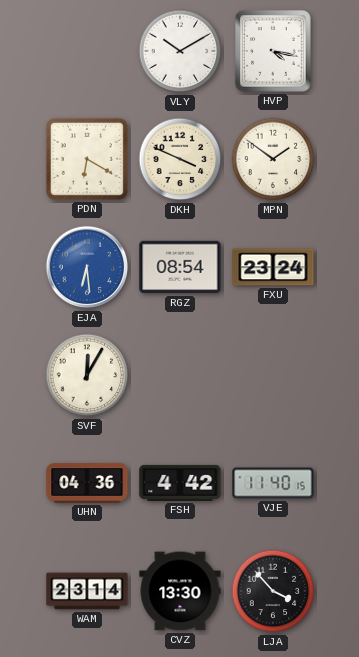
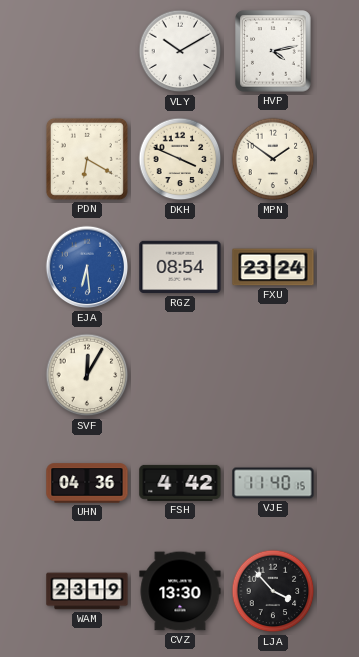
HVP: 4:17 -> 4:13
WAM: 23:14 -> 23:19
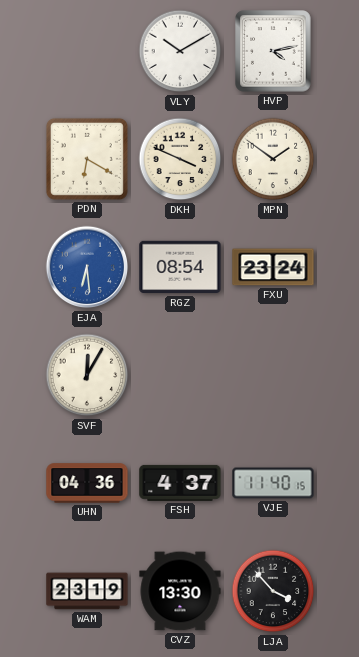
FSH: 4:42 -> 4:37
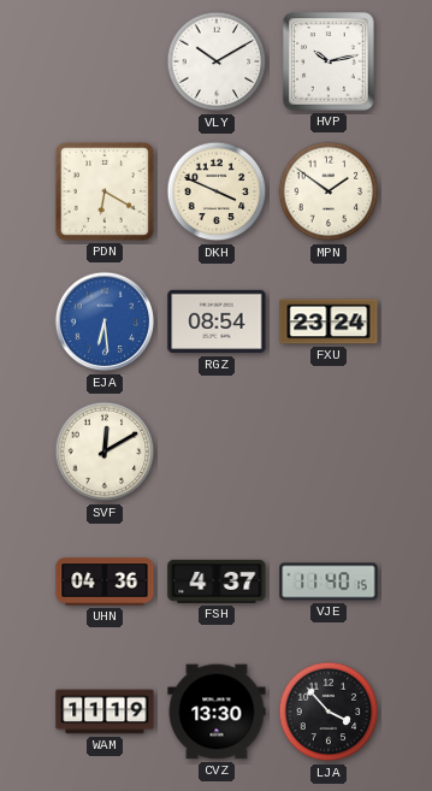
HVP: 4:13 -> 10:13
SVF: 12:05 -> 12:10
WAM: 23:19 -> 11:19
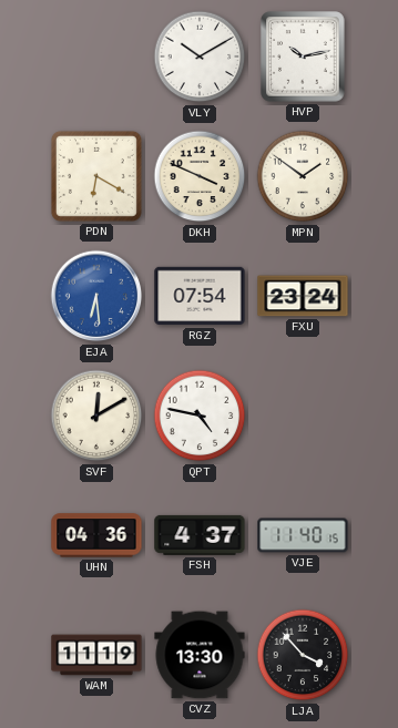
RGZ: 08:54 -> 07:54
QPT: none -> 4:47
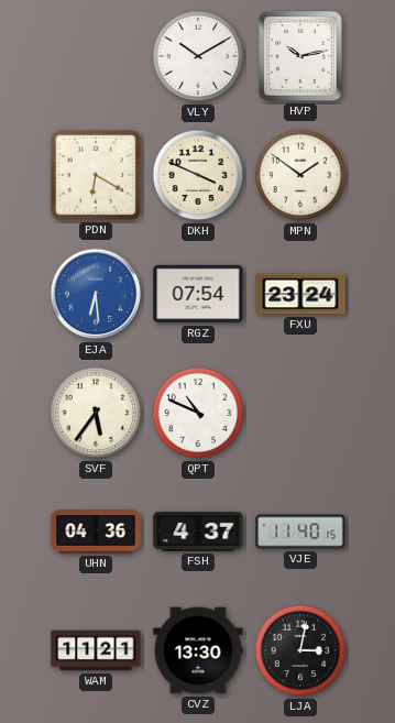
SVF: 12:10 -> 5:36
QPT: 4:47 -> 10:49
WAM: 11:19 -> 11:21
LJA: 3:53 -> 3:02
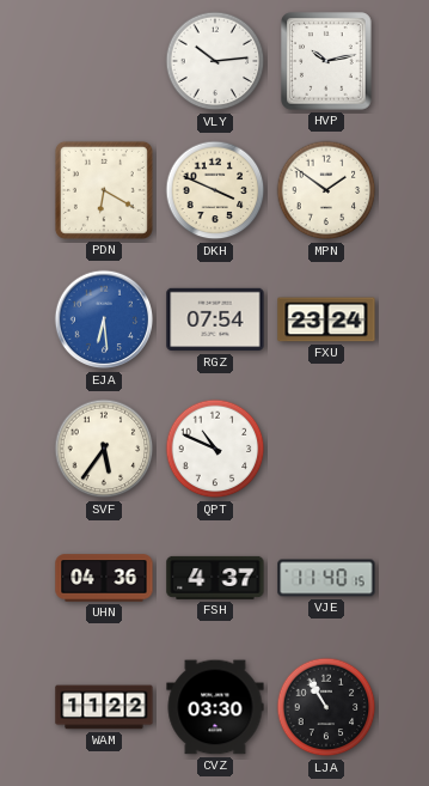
VLY: 10:10 -> 10:14
WAM: 11:21 -> 11:22
CVZ: 13:30 -> 03:30
LJA: 3:02 -> 10:55
